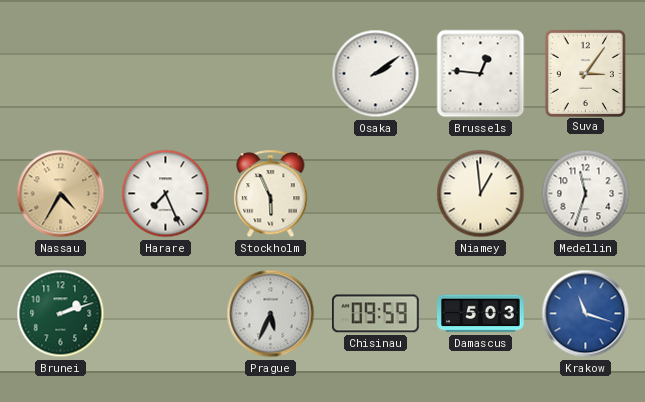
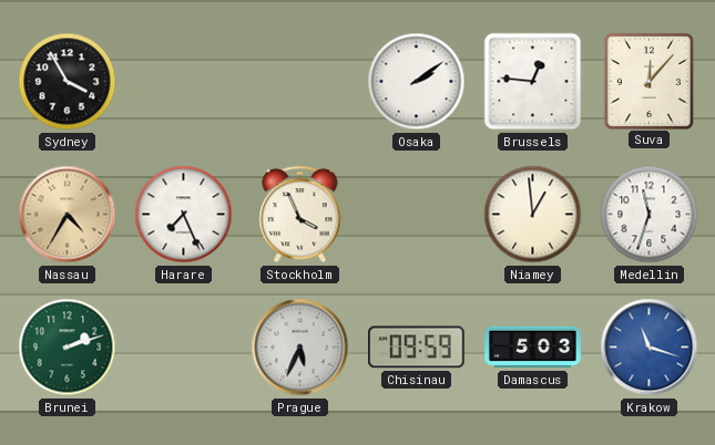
Sydney: none -> 3:55
Suva: 3:06 -> 12:07
Stockholm: 5:56 -> 3:56
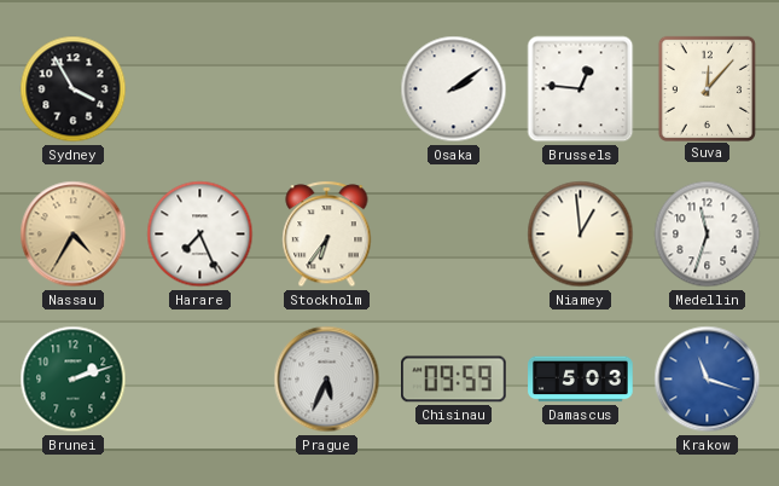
Stockholm: 3:56 -> 6:36
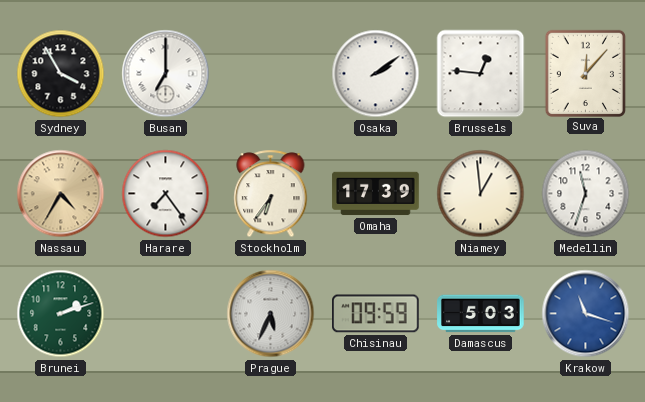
Busan: none -> 7:00
Harare: 7:26 -> 7:24
Omaha: none -> 17:39
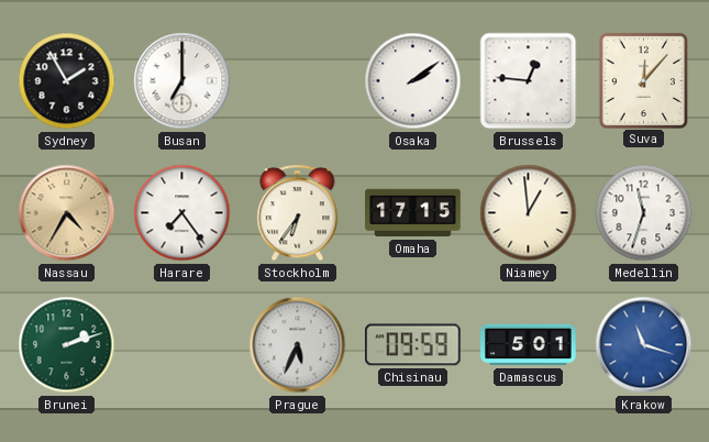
Sydney: 3:55 -> 1:55
Omaha: 17:39 -> 17:15
Damascus: 5:03 -> 5:01
